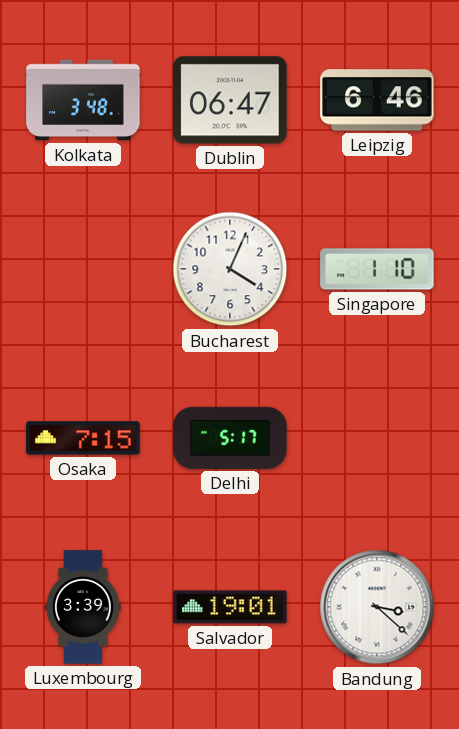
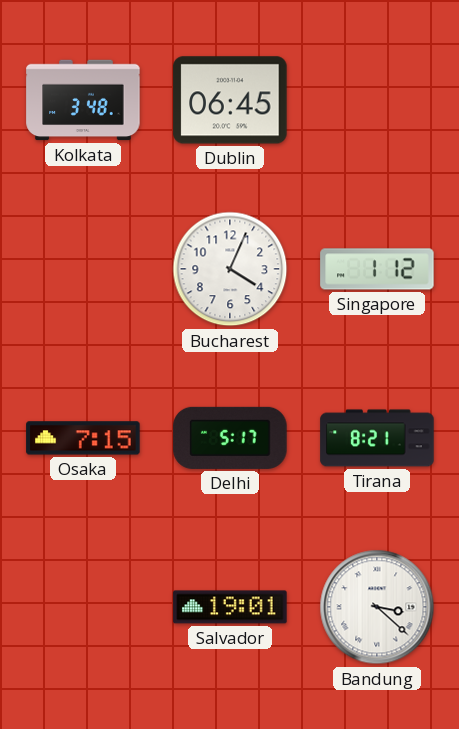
Dublin: 06:47 -> 06:45
Leipzig: 6:46 -> none
Singapore: 1:10 -> 1:12
Tirana: none -> 8:21
Luxembourg: 3:39 -> none
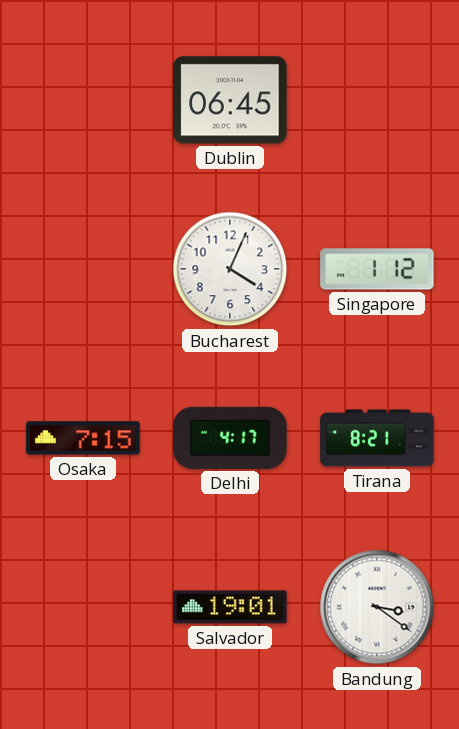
Kolkata: 3:48 -> none
Delhi: 5:17 -> 4:17
Bandung: 3:22 -> 3:21
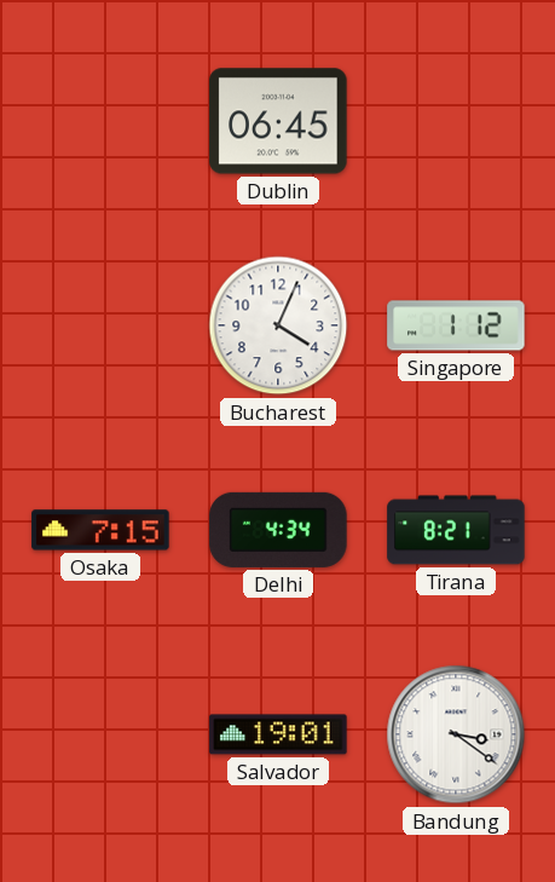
Delhi: 4:17 -> 4:34
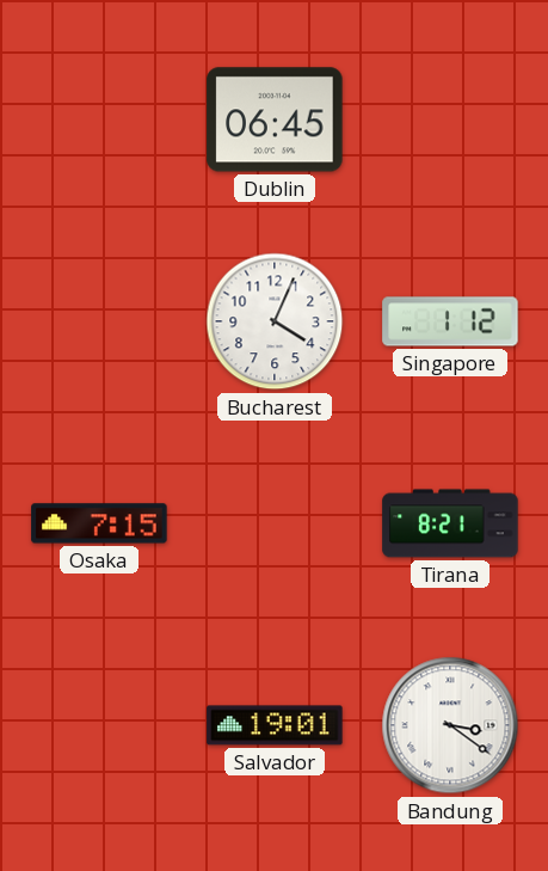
Delhi: 4:34 -> none
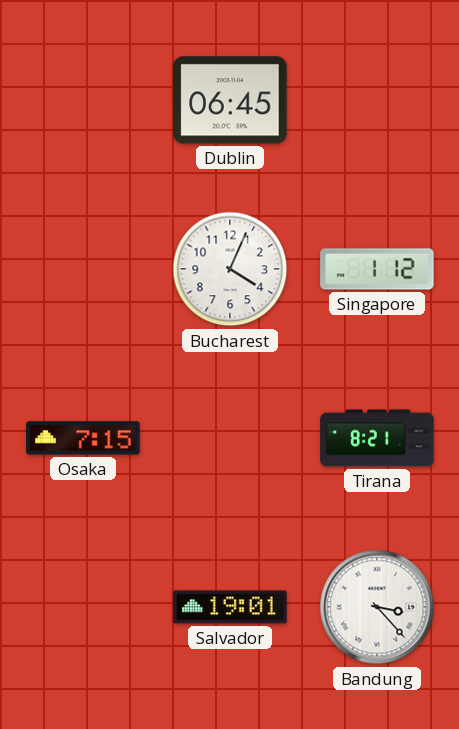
Bandung: 3:21 -> 3:23
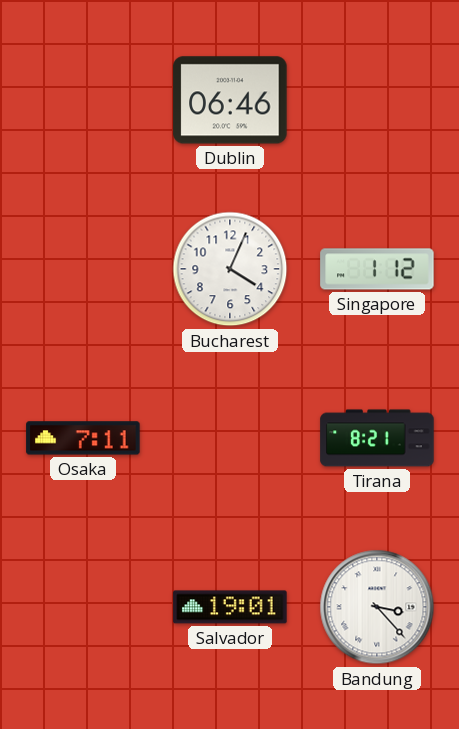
Dublin: 06:45 -> 06:46
Osaka: 7:15 -> 7:11
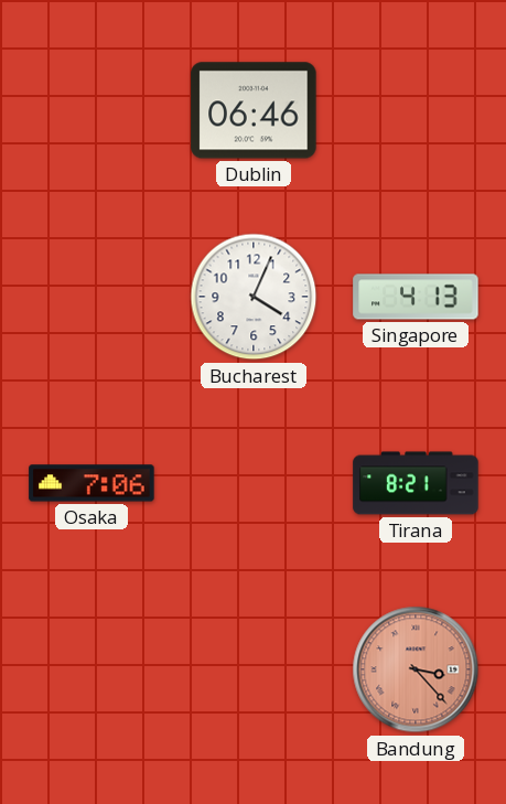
Singapore: 1:12 -> 4:13
Osaka: 7:11 -> 7:06
Salvador: 19:01 -> none
Bandung dial: white -> salmon
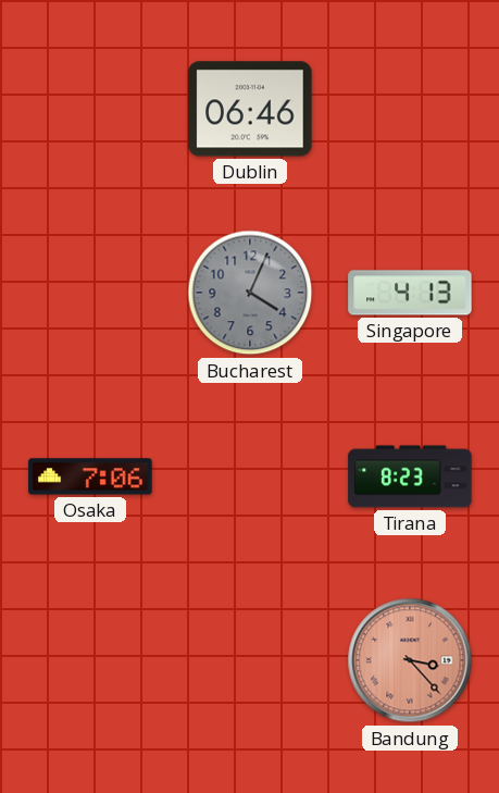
Bucharest dial: white -> grey
Tirana: 8:21 -> 8:23
